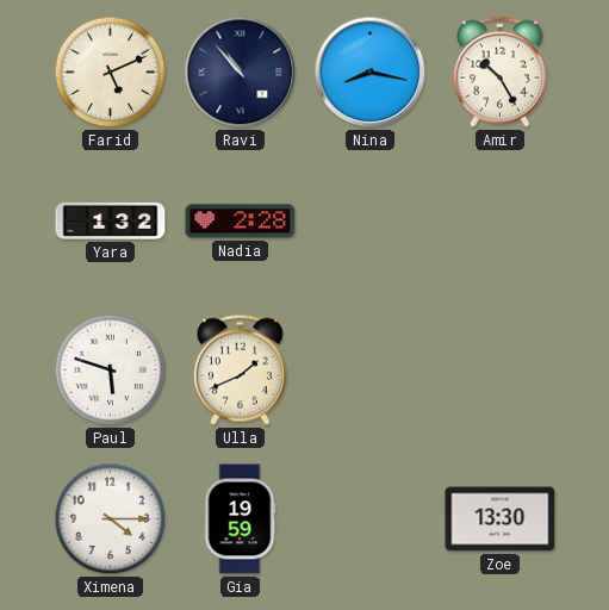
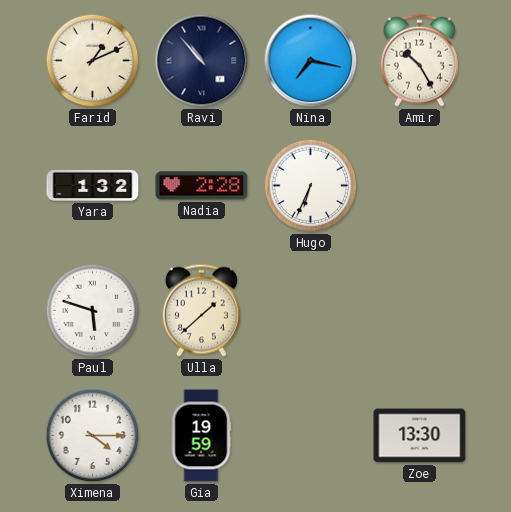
Farid: 5:11 -> 1:11
Nina: 8:17 -> 7:17
Hugo: none -> 6:34
Ulla: 1:41 -> 1:38
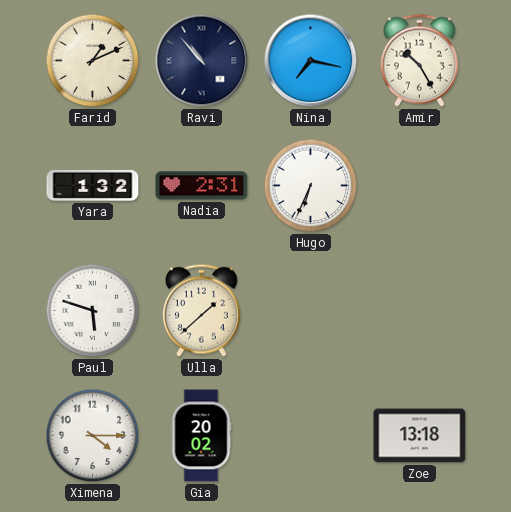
Nadia: 2:28 -> 2:31
Gia: 19:59 -> 20:02
Zoe: 13:30 -> 13:18
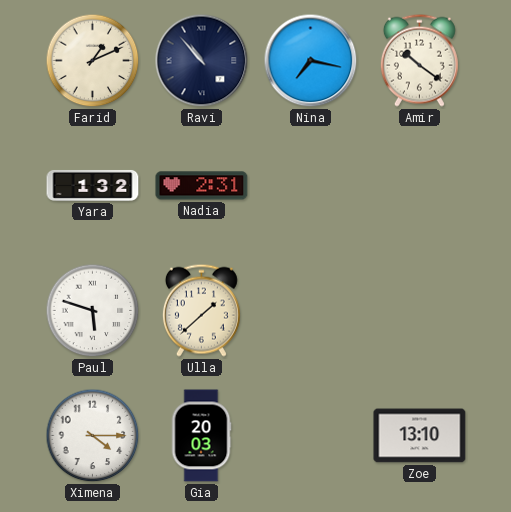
Amir: 10:25 -> 10:21
Hugo: 6:34 -> none
Gia: 20:02 -> 20:03
Zoe: 13:18 -> 13:10
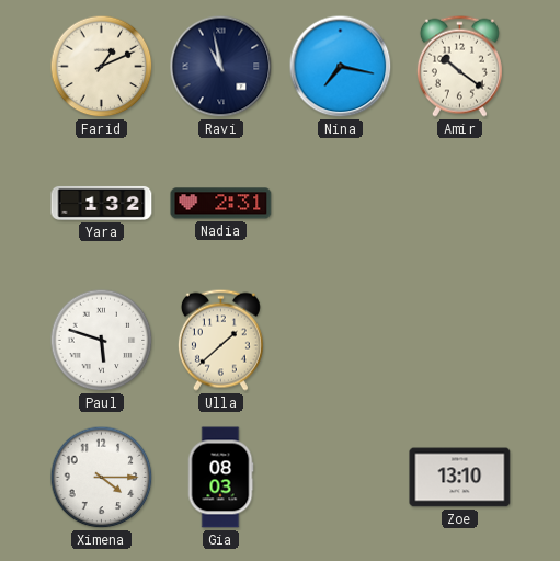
Ravi: 10:53 -> 10:58
Gia: 20:03 -> 08:03
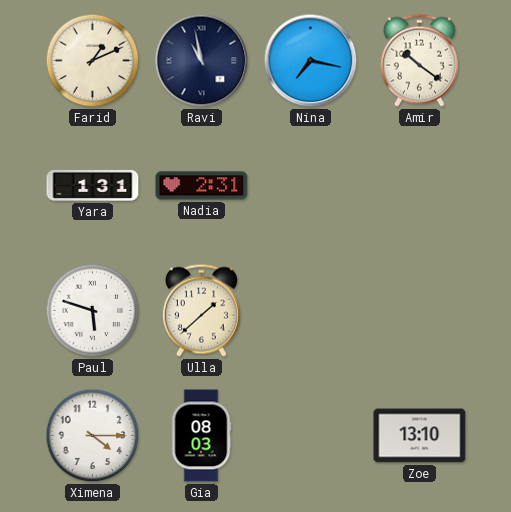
Yara: 1:32 -> 1:31
